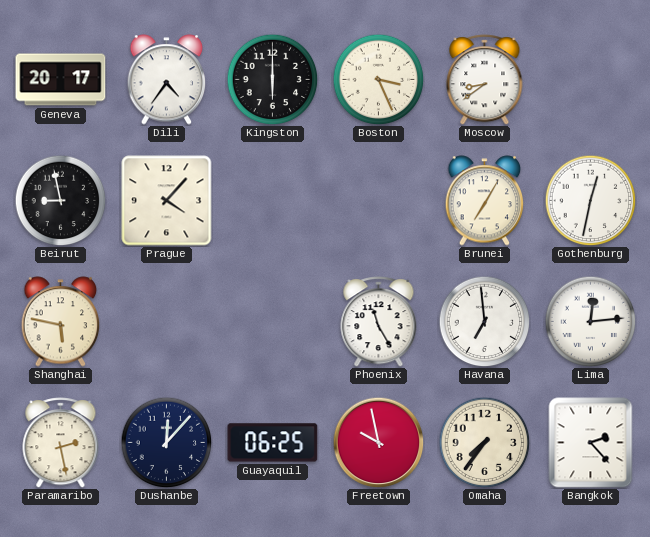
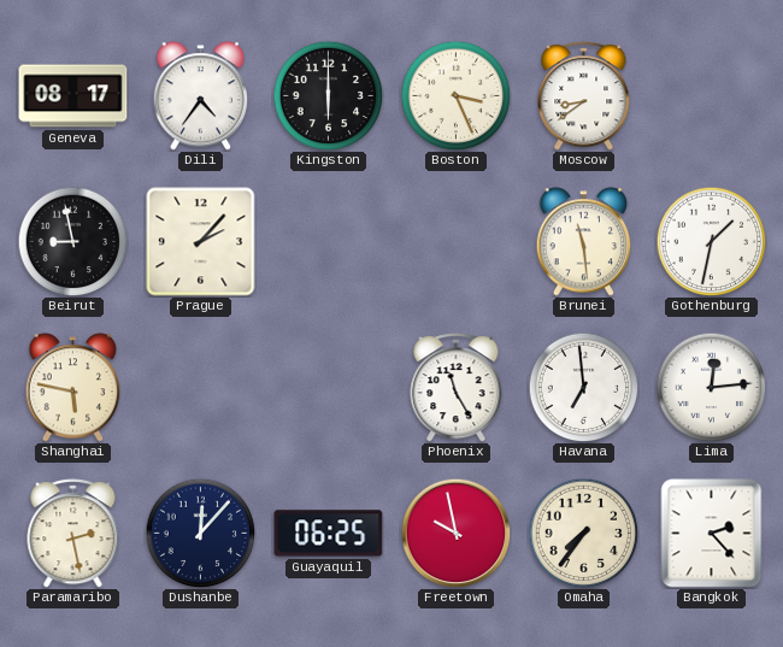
Geneva: 20:17 -> 08:17
Prague: 4:07 -> 2:07
Brunei: 7:05 -> 11:29
Gothenburg: 12:32 -> 1:32
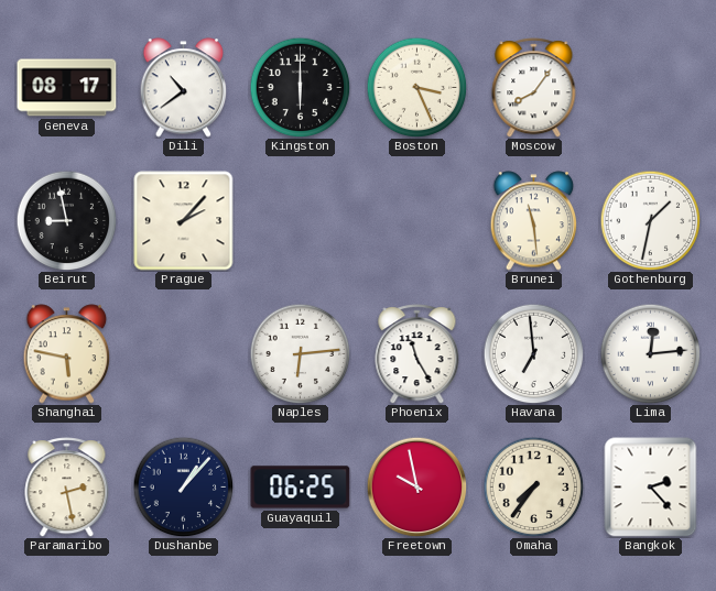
Dili: 4:36 -> 10:39
Moscow: 8:39 -> 8:06
Naples: none -> 6:14
Dushanbe: 12:07 -> 1:07
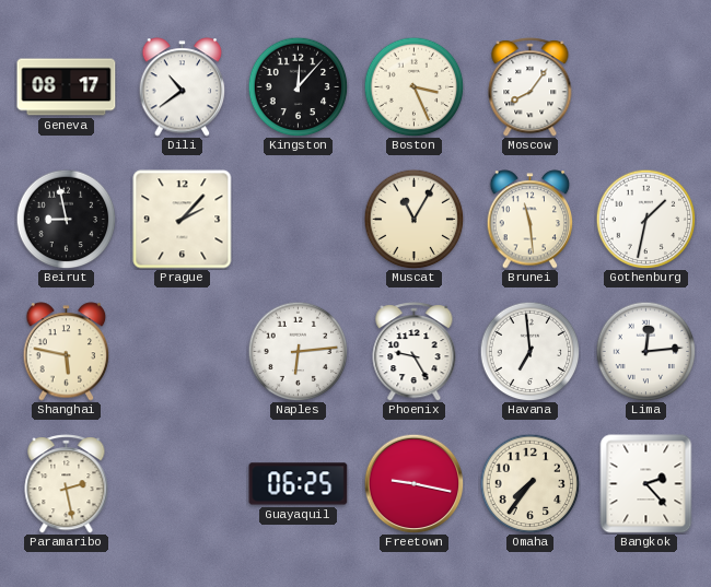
Kingston: 6:00 -> 12:07
Muscat: none -> 11:05
Phoenix: 11:25 -> 9:25
Dushanbe: 1:07 -> none
Freetown: 9:58 -> 9:17
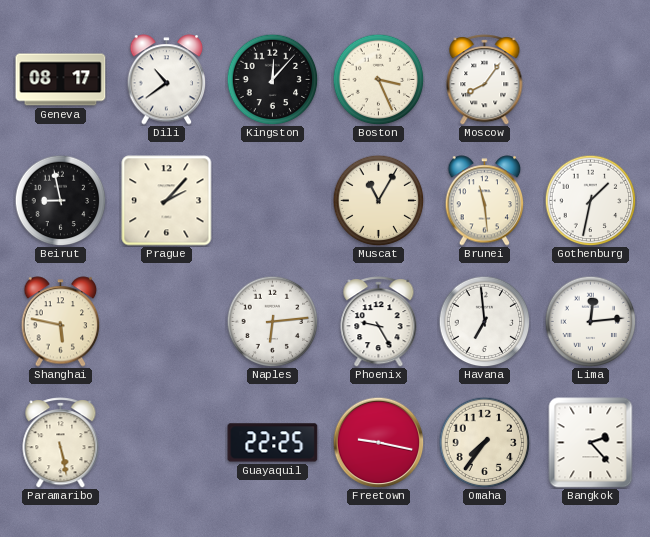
Paramaribo: 2:28 -> 5:28
Guayaquil: 06:25 -> 22:25
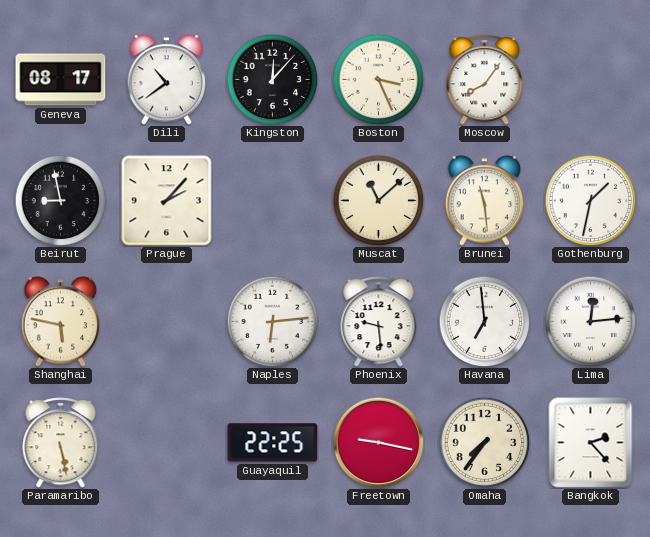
Muscat: 11:05 -> 11:08
Phoenix: 9:25 -> 9:29
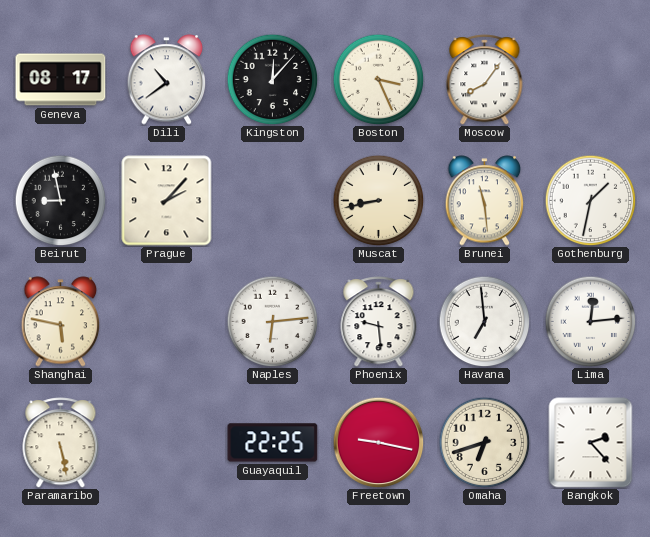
Muscat: 11:08 -> 8:43
Omaha: 7:36 -> 6:42
